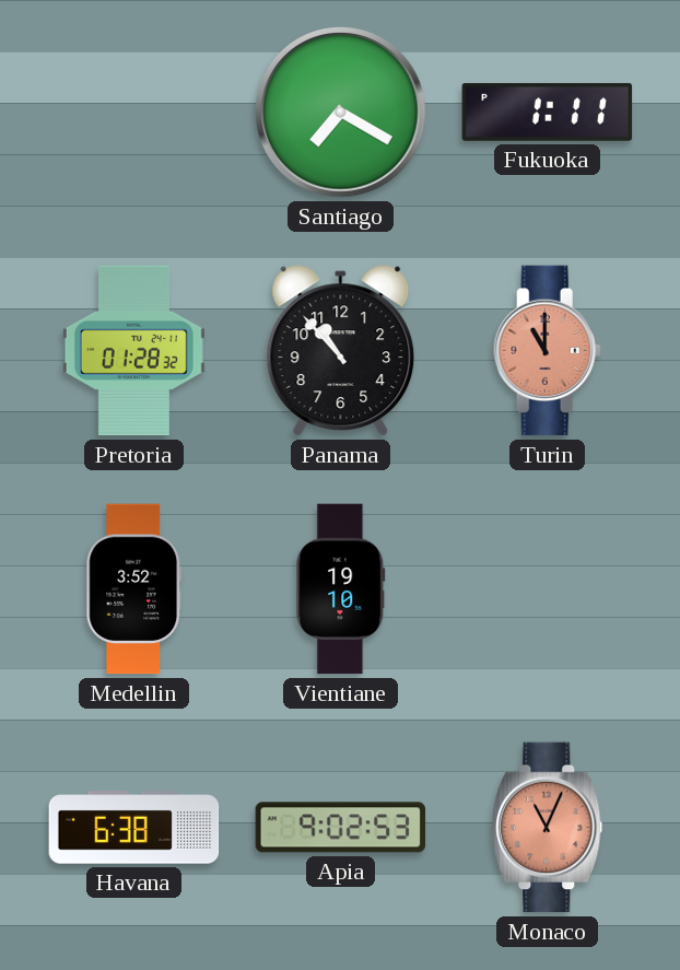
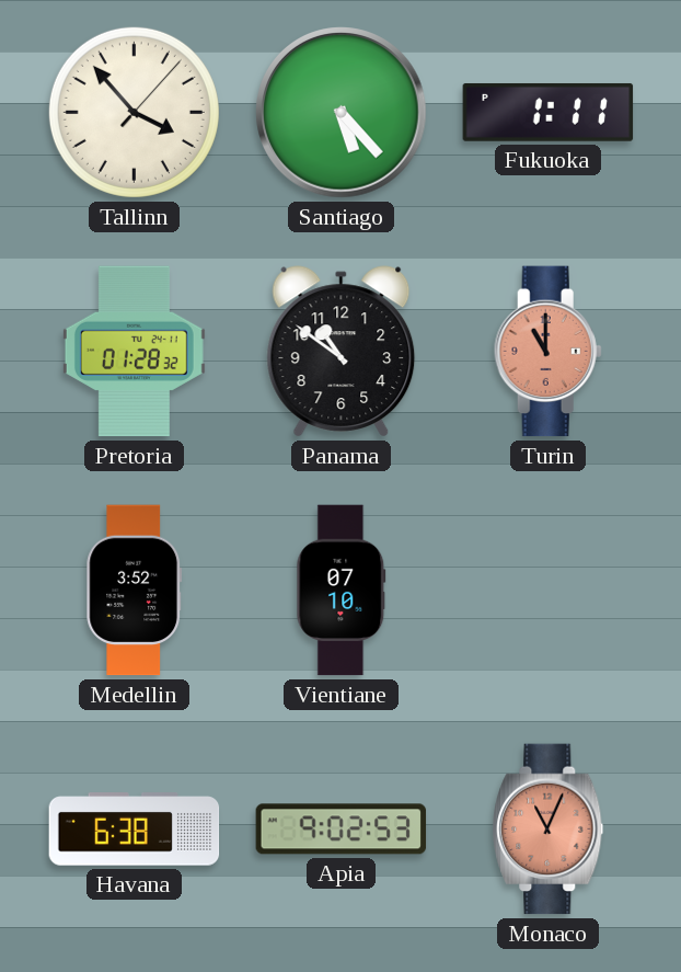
Tallinn: none -> 3:53
Santiago: 7:20 -> 5:23
Panama: 10:53 -> 10:51
Vientiane: 19:10 -> 07:10
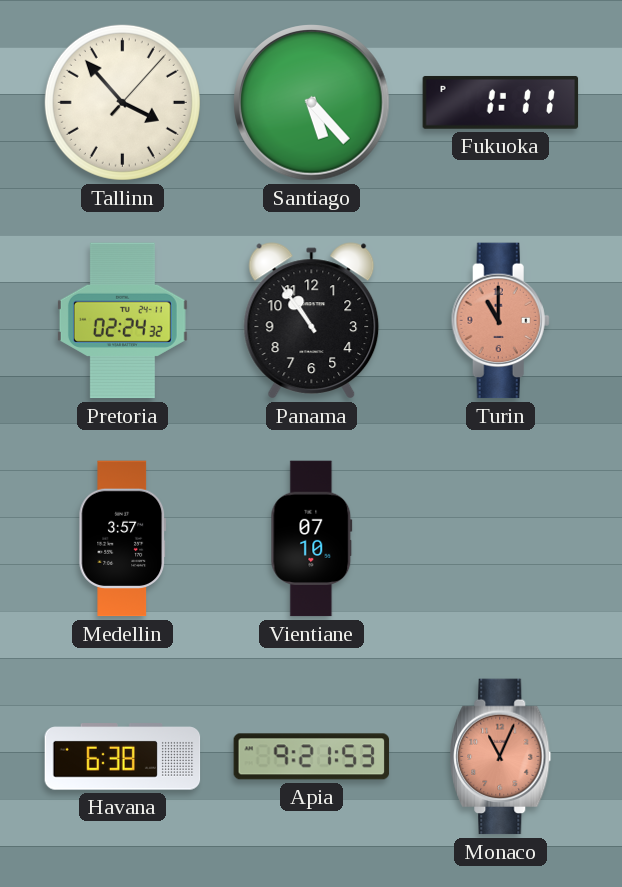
Pretoria: 01:28 -> 02:24
Panama: 10:51 -> 10:54
Medellin: 3:52 -> 3:57
Apia: 9:02 -> 9:21
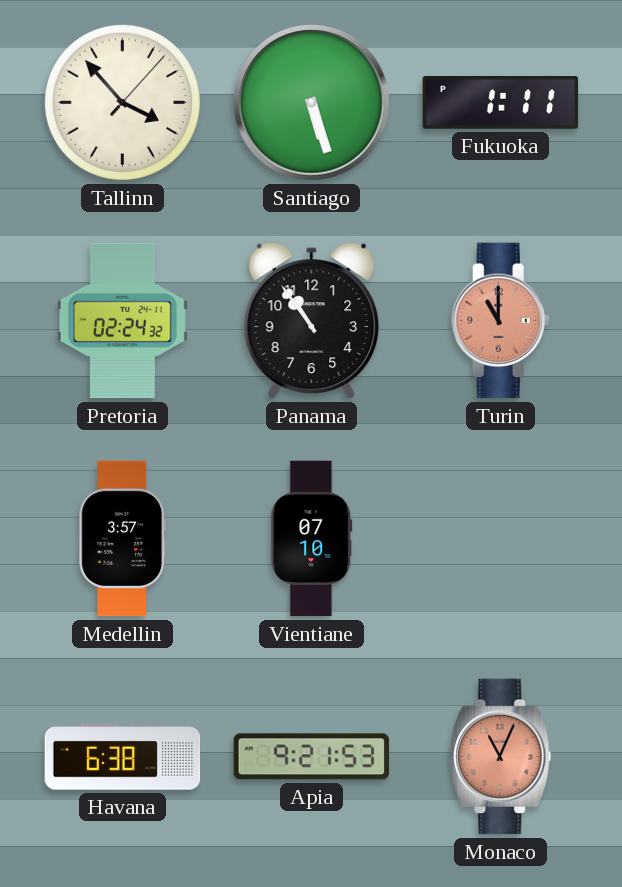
Santiago: 5:23 -> 5:27
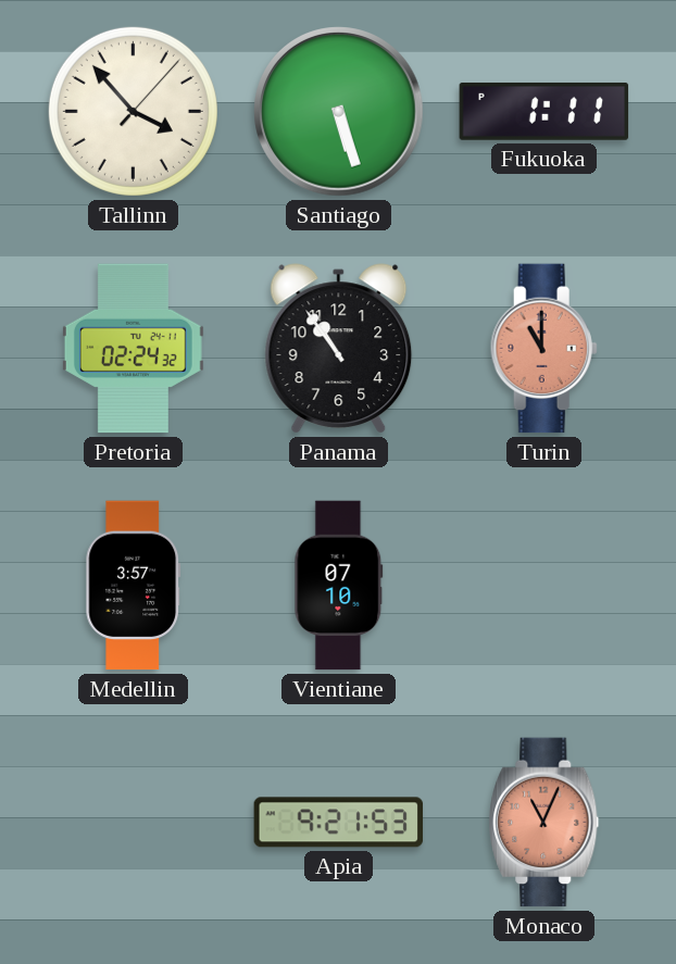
Havana: 6:38 -> none
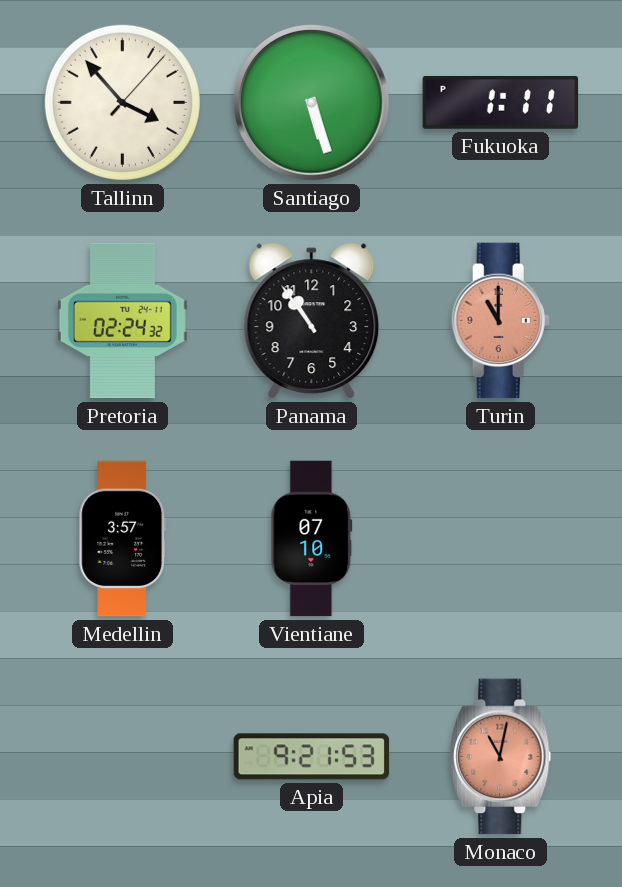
Monaco: 11:04 -> 11:02
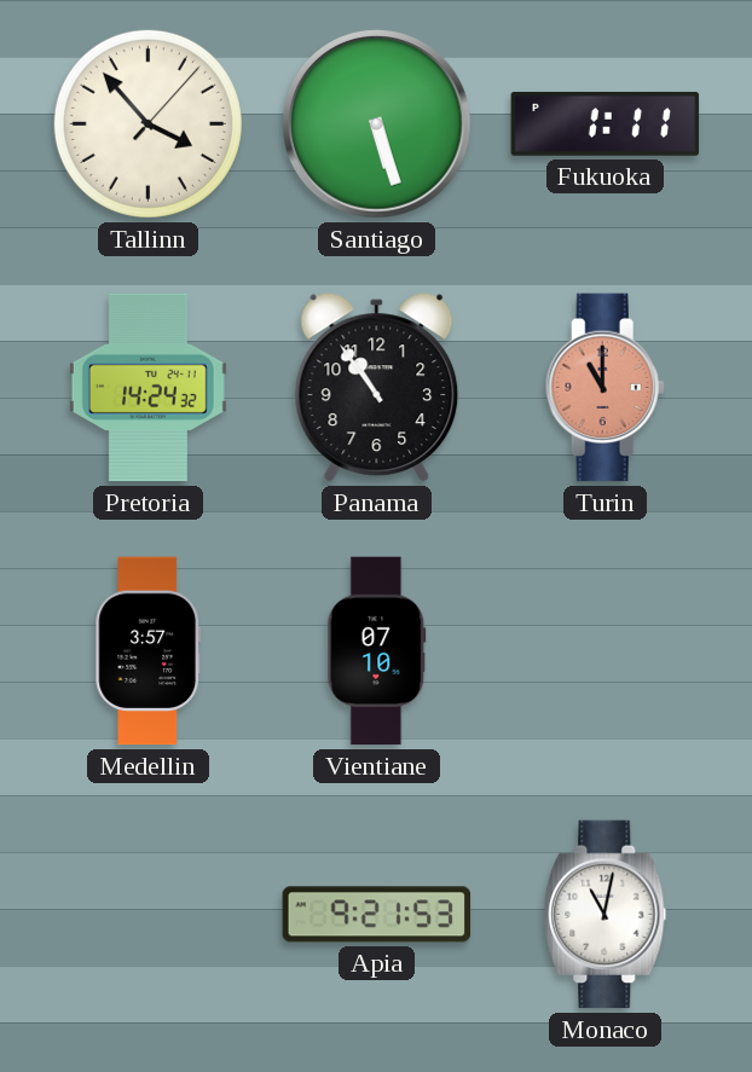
Pretoria: 02:24 -> 14:24
Monaco dial: salmon -> white
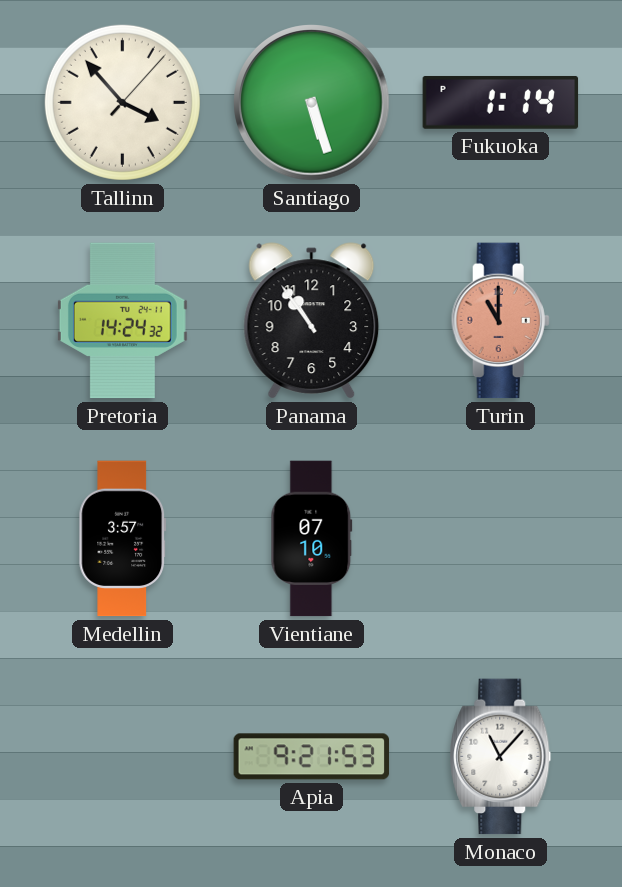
Fukuoka: 1:11 -> 1:14
Monaco: 11:02 -> 11:07
